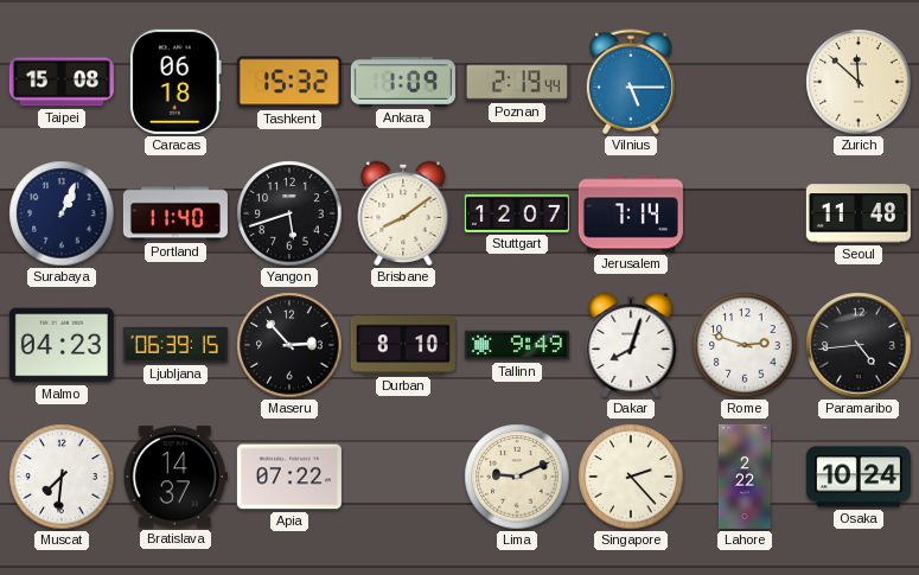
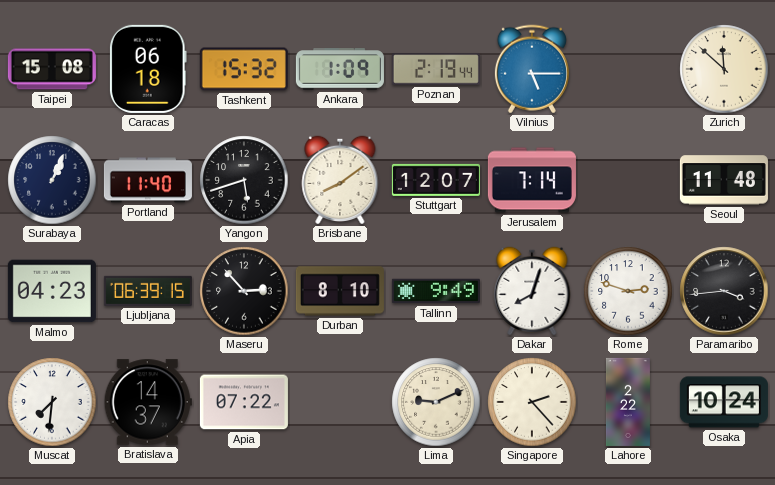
Paramaribo: 4:44 -> 3:44
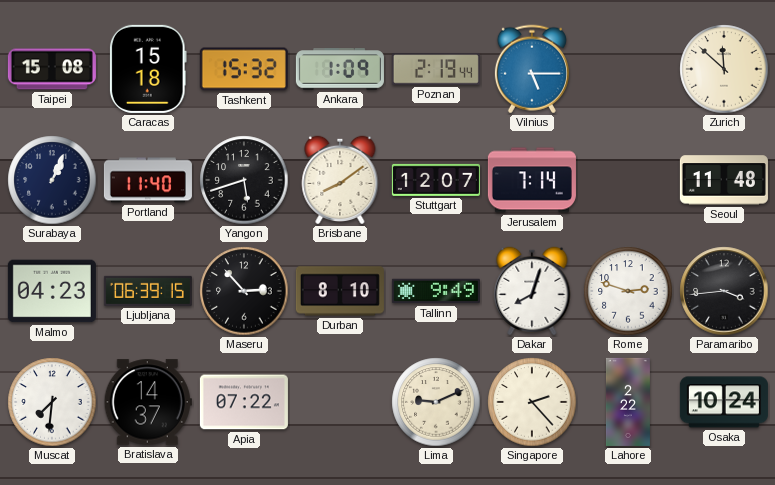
Caracas: 06:18 -> 15:18
